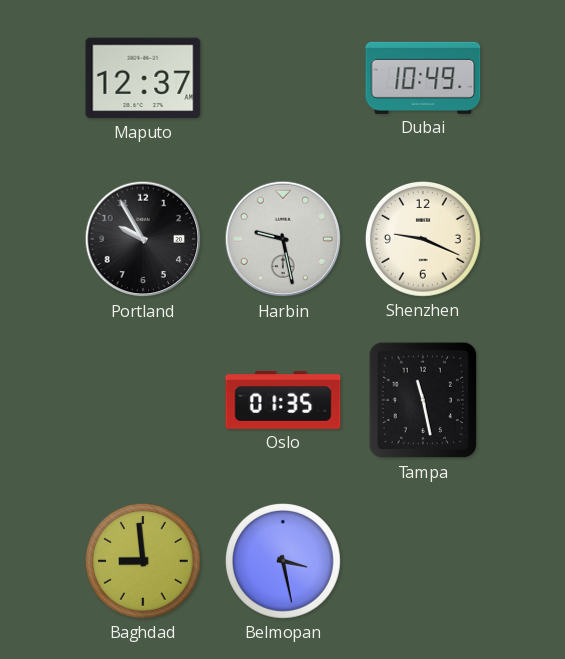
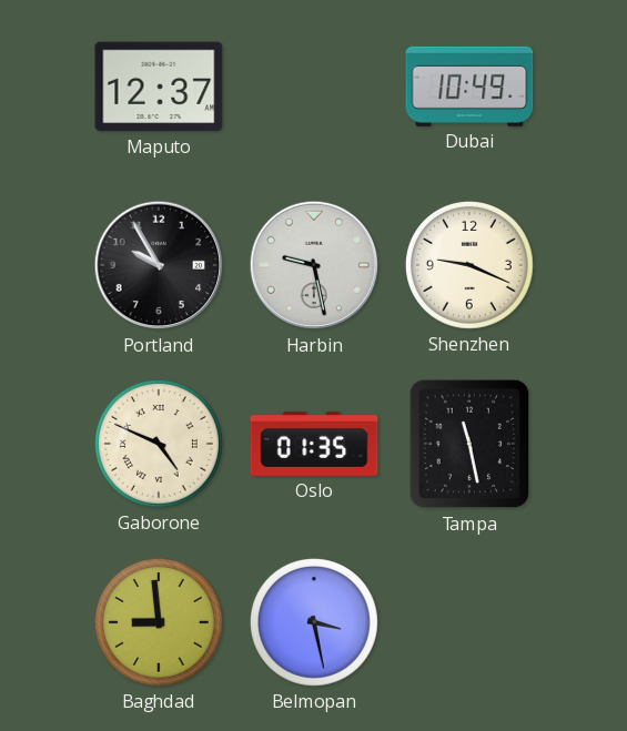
Gaborone: none -> 4:49
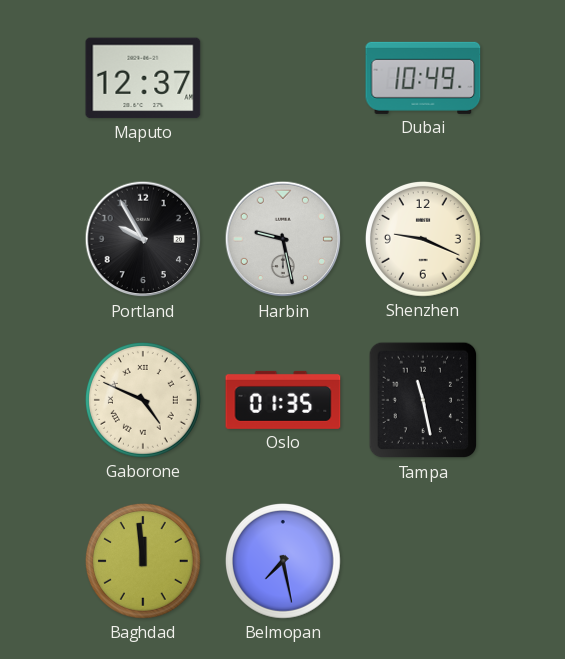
Baghdad: 8:59 -> 11:59
Belmopan: 3:28 -> 7:28
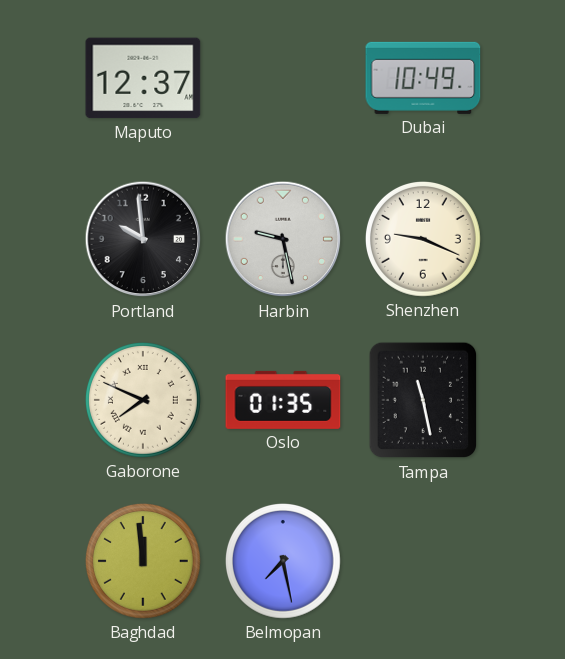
Portland: 9:55 -> 9:59
Gaborone: 4:49 -> 7:49
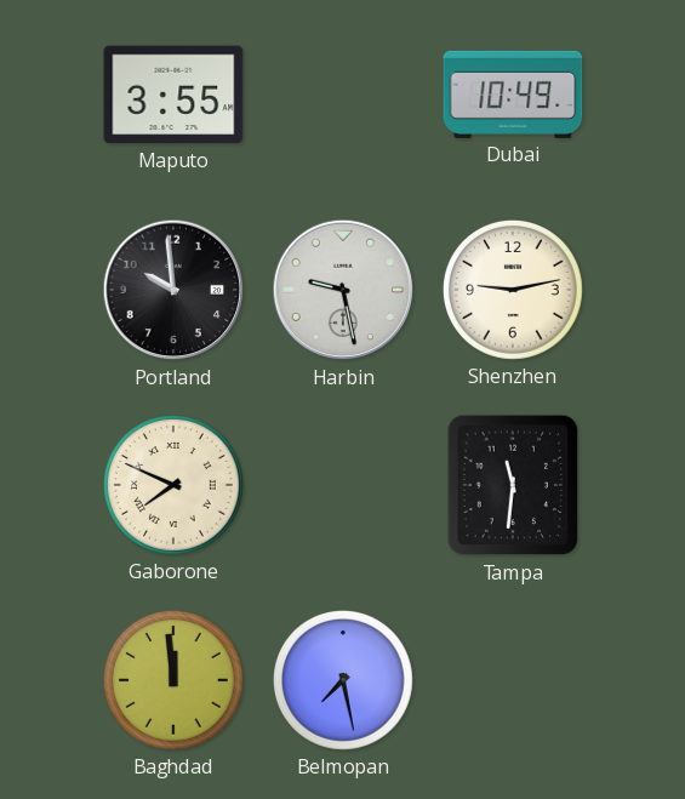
Maputo: 12:37 -> 3:55
Shenzhen: 9:19 -> 9:13
Oslo: 01:35 -> none
Tampa: 11:28 -> 11:31
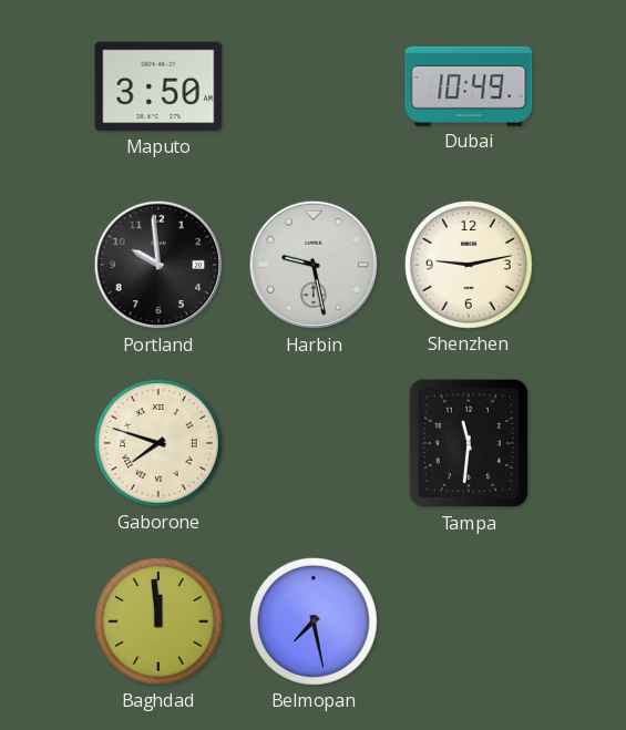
Maputo: 3:55 -> 3:50
Gaborone: 7:49 -> 7:48
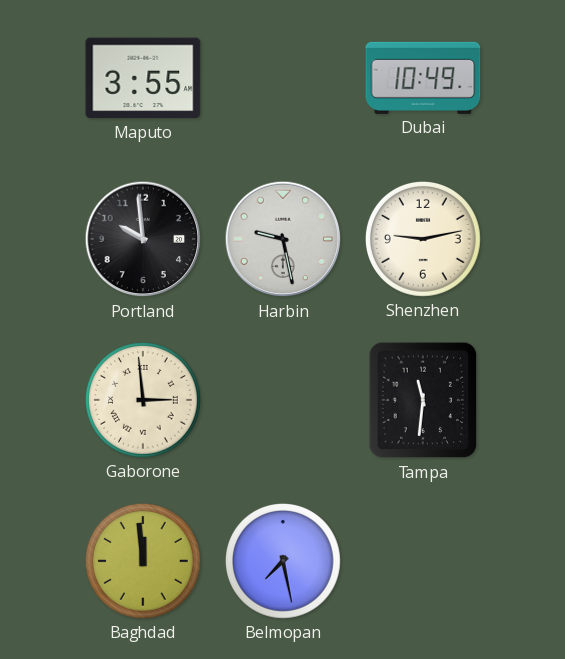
Maputo: 3:50 -> 3:55
Gaborone: 7:48 -> 2:59
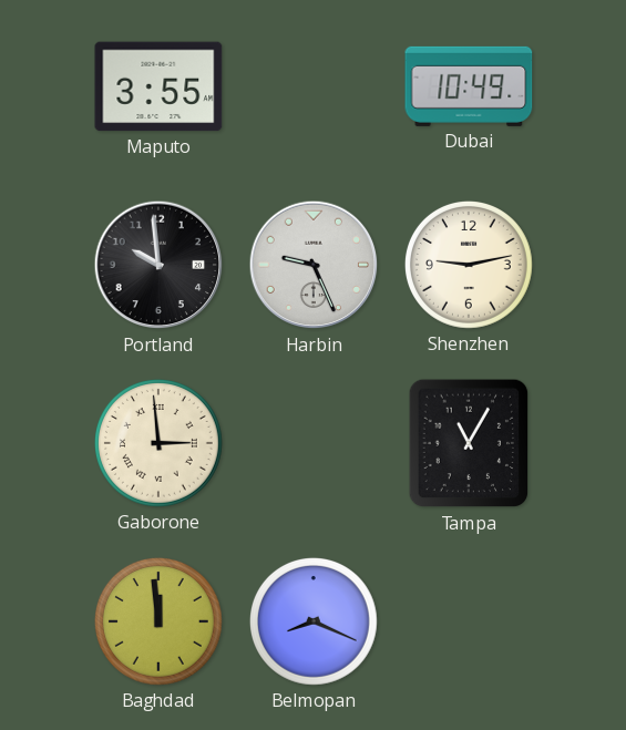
Harbin: 9:28 -> 9:26
Tampa: 11:31 -> 11:05
Belmopan: 7:28 -> 8:19
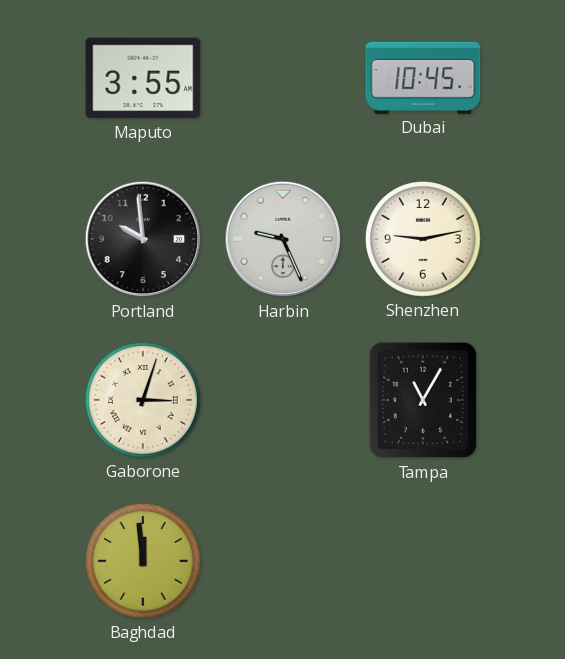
Dubai: 10:49 -> 10:45
Gaborone: 2:59 -> 3:03
Belmopan: 8:19 -> none
